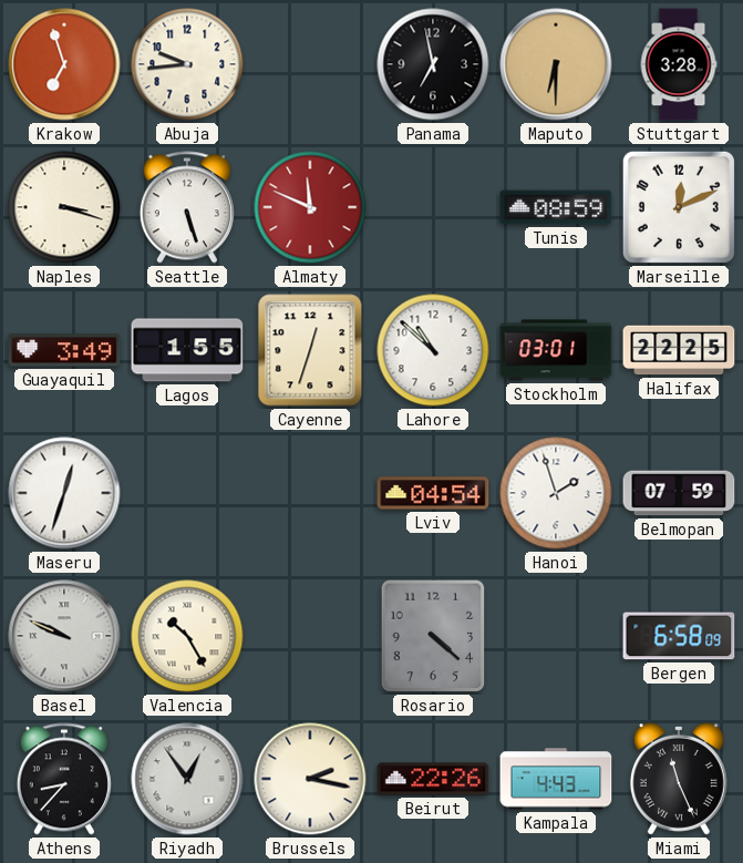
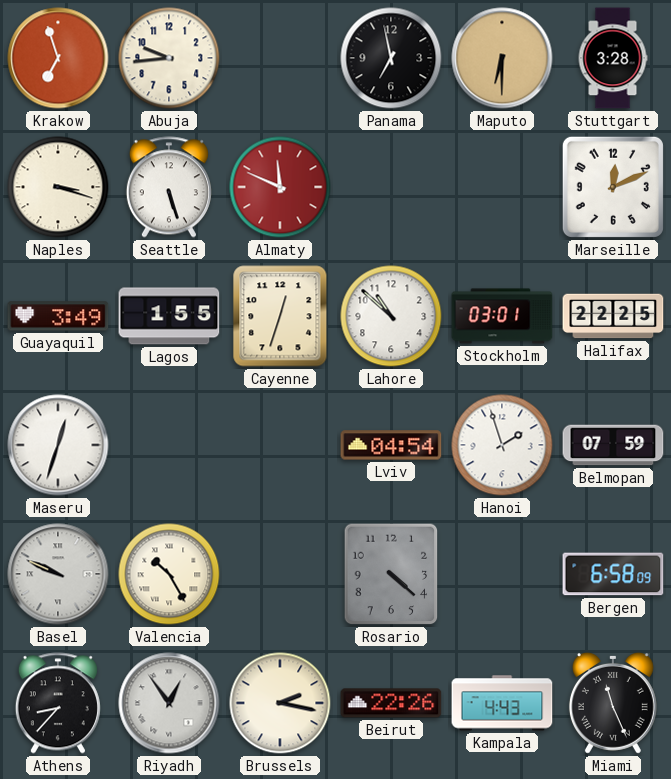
Tunis: 08:59 -> none
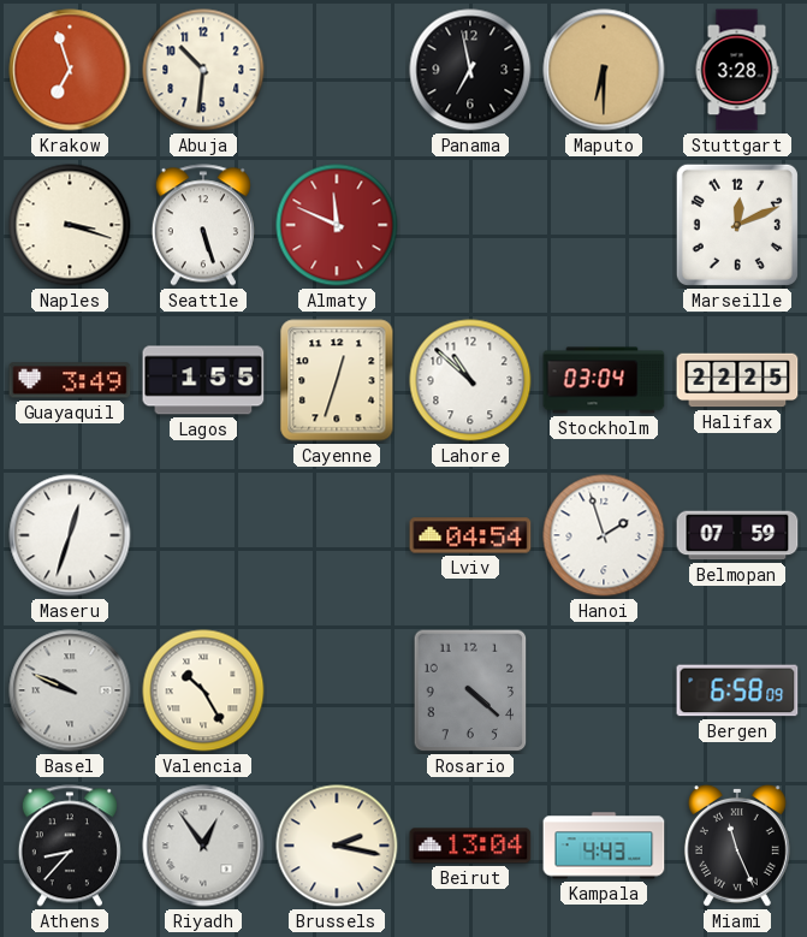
Abuja: 9:44 -> 10:31
Stockholm: 03:01 -> 03:04
Beirut: 22:26 -> 13:04
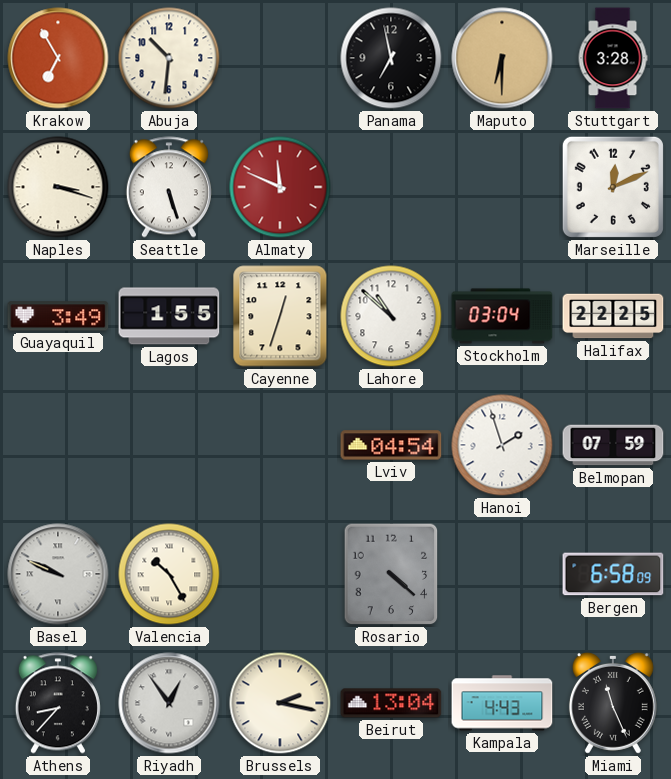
Krakow: 6:57 -> 6:55
Maseru: 12:33 -> none
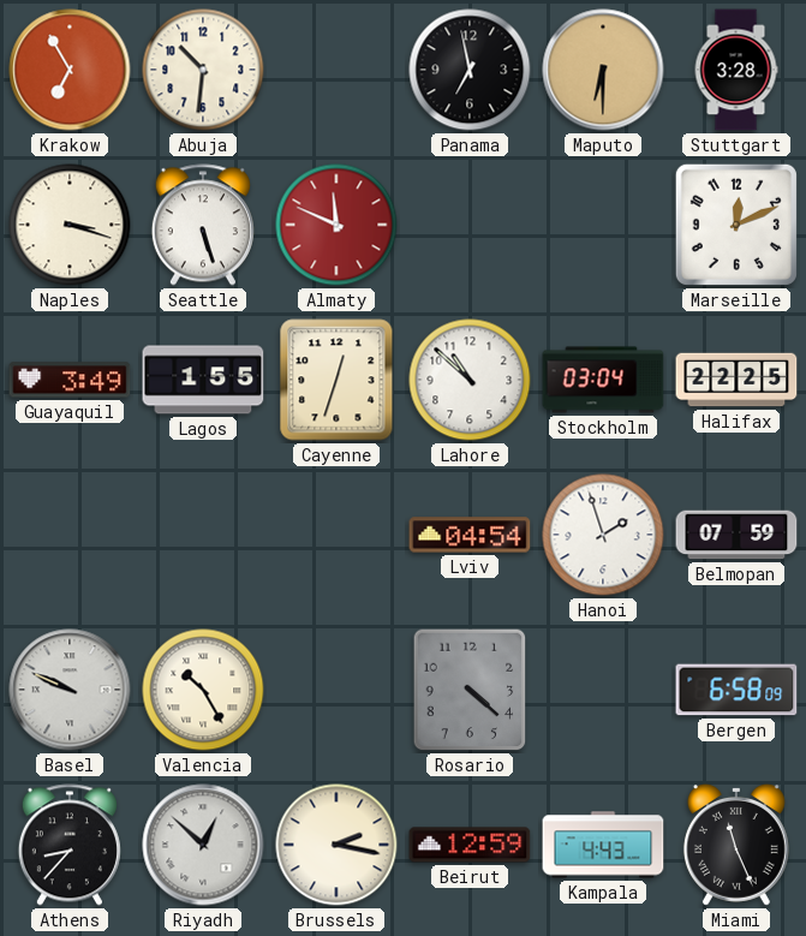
Riyadh: 12:54 -> 12:52
Beirut: 13:04 -> 12:59
